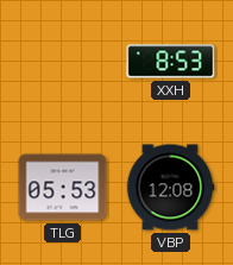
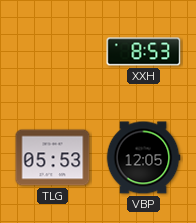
VBP: 12:08 -> 12:05
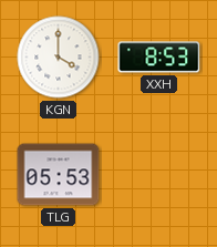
KGN: none -> 4:00
VBP: 12:05 -> none
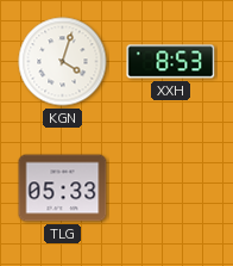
KGN: 4:00 -> 4:03
TLG: 05:53 -> 05:33
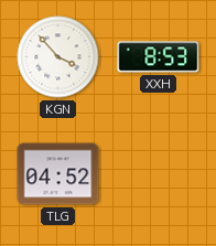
KGN: 4:03 -> 3:53
TLG: 05:33 -> 04:52
